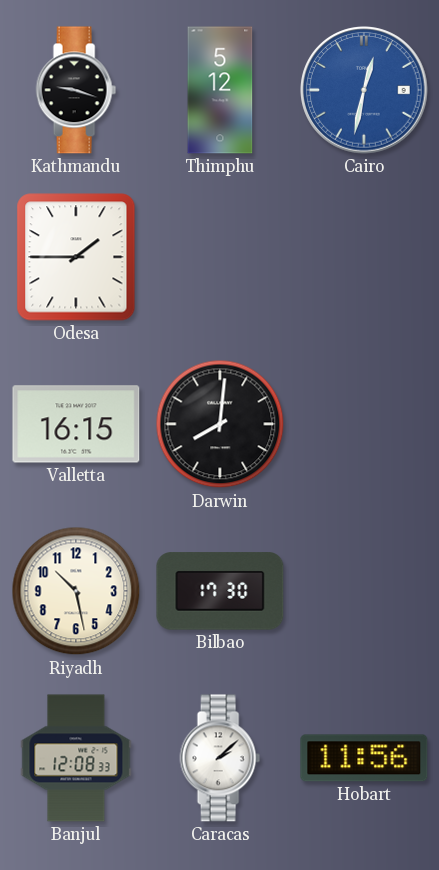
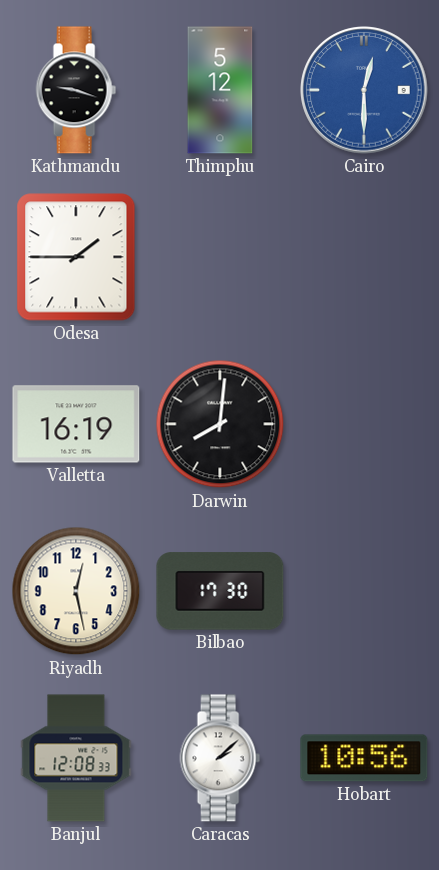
Cairo: 12:32 -> 12:30
Valletta: 16:15 -> 16:19
Riyadh: 10:28 -> 12:28
Hobart: 11:56 -> 10:56
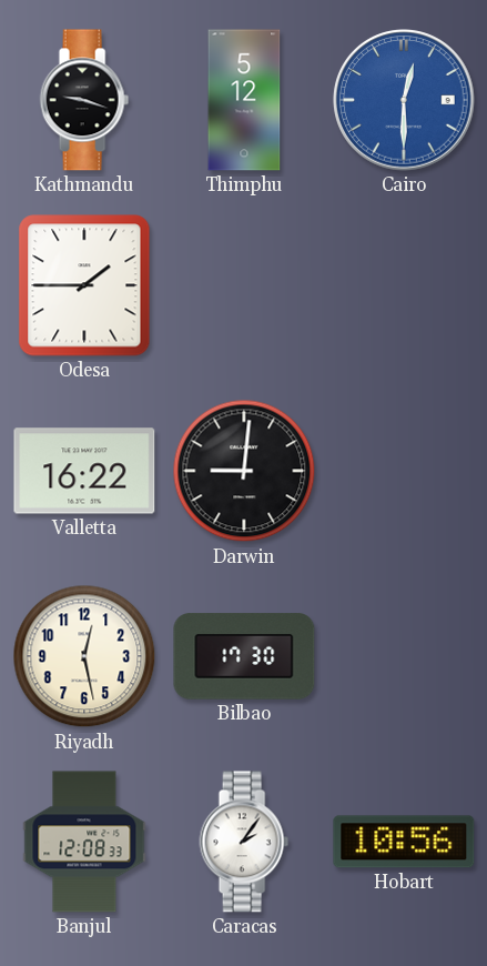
Valletta: 16:19 -> 16:22
Darwin: 8:01 -> 9:01
Caracas: 2:08 -> 2:06
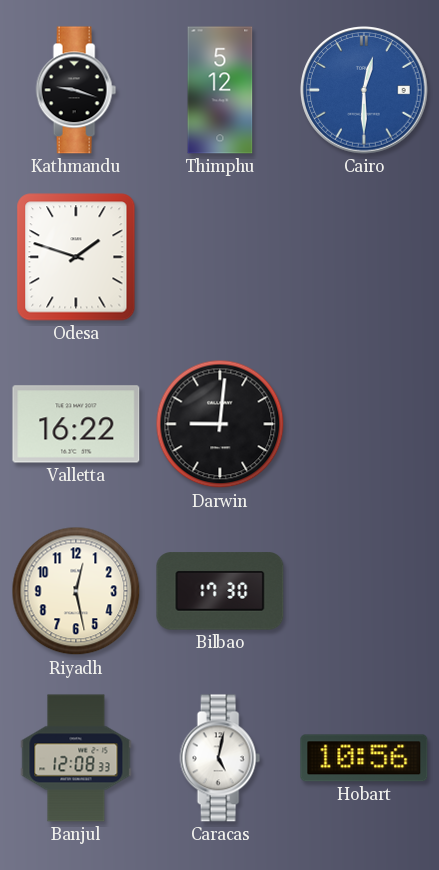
Odesa: 1:45 -> 1:48
Caracas: 2:06 -> 5:02
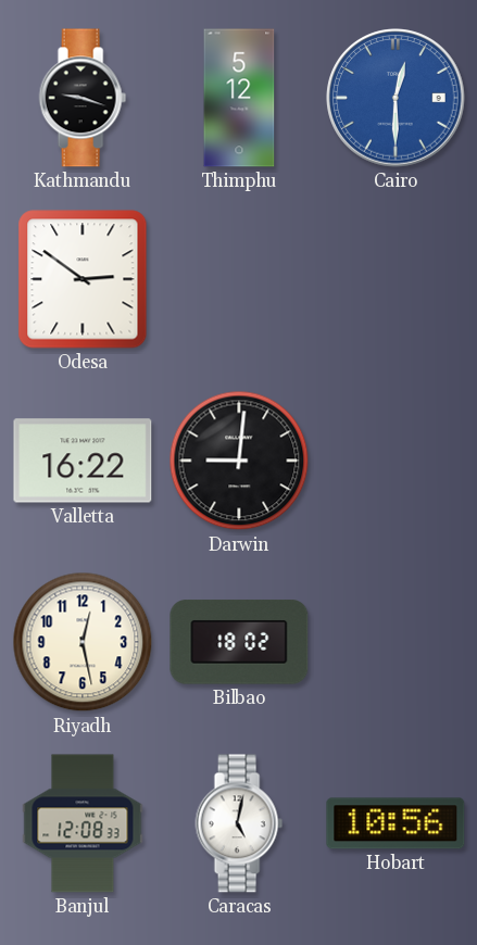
Odesa: 1:48 -> 2:51
Bilbao: 17:30 -> 18:02
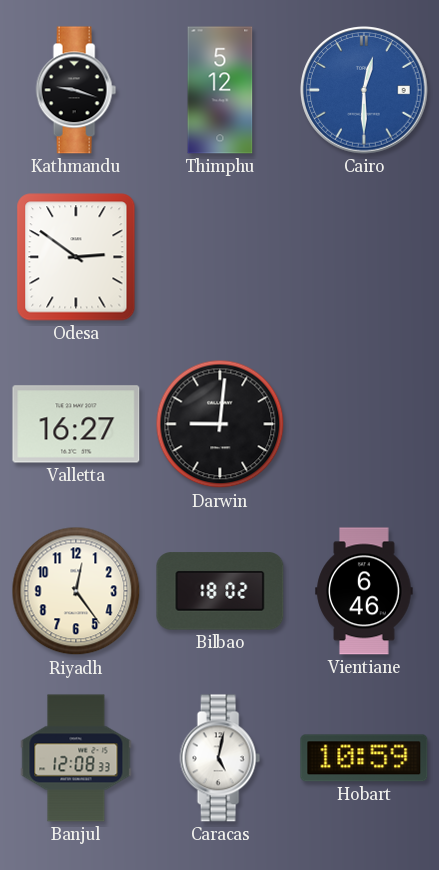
Valletta: 16:22 -> 16:27
Riyadh: 12:28 -> 12:24
Vientiane: none -> 6:46
Hobart: 10:56 -> 10:59
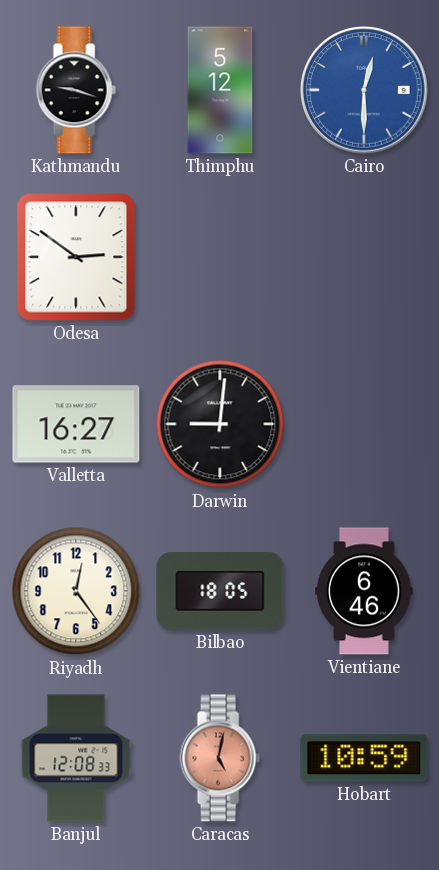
Bilbao: 18:02 -> 18:05
Caracas dial: white -> salmon
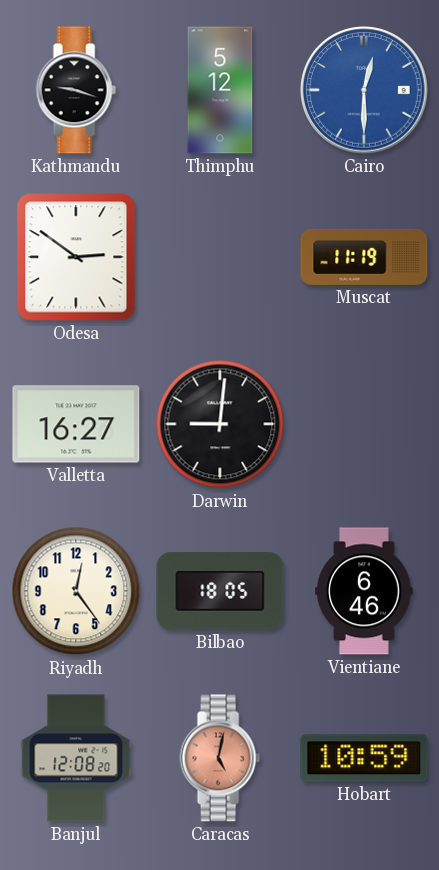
Muscat: none -> 11:19
Banjul: 12:08:33 -> 12:08:20
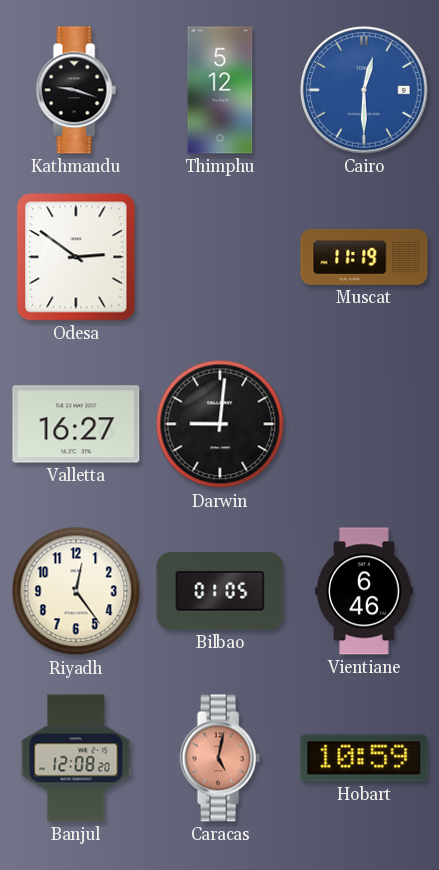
Bilbao: 18:05 -> 01:05
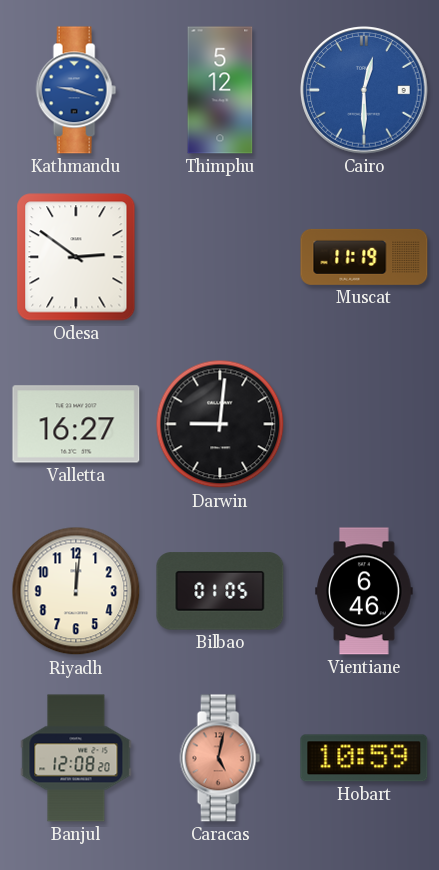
Kathmandu dial: black -> blue
Riyadh: 12:24 -> 12:01
